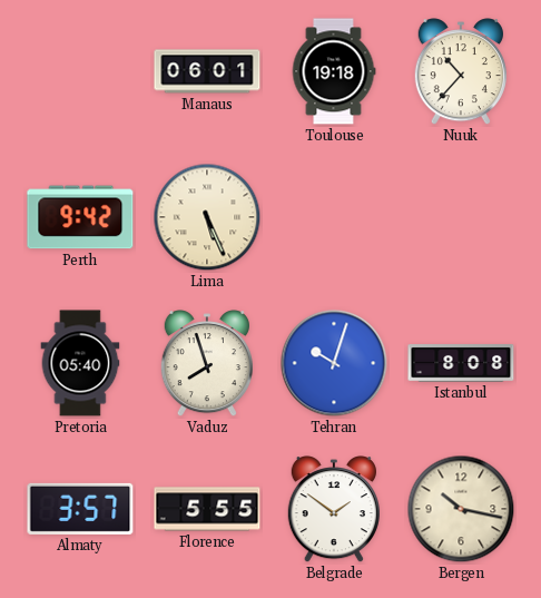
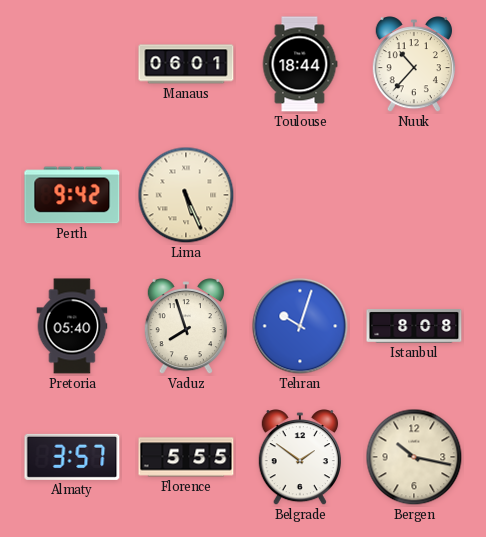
Toulouse: 19:18 -> 18:44
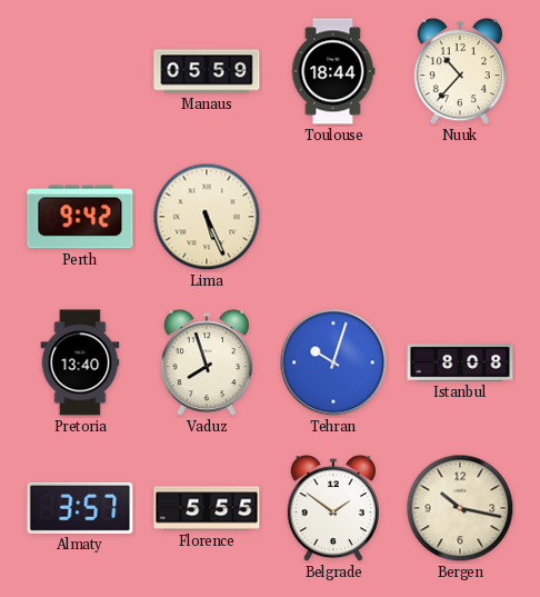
Manaus: 06:01 -> 05:59
Pretoria: 05:40 -> 13:40
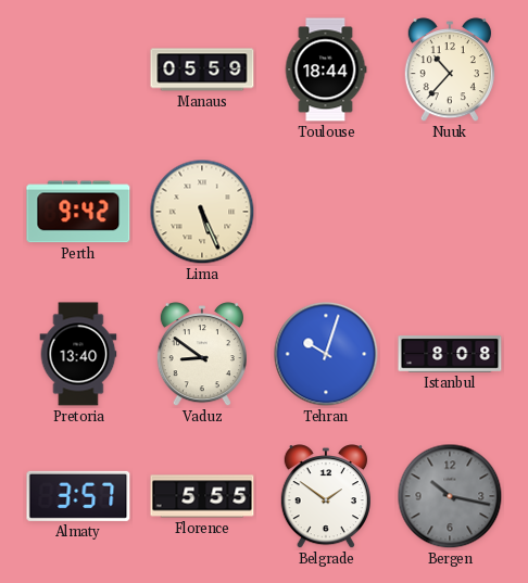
Vaduz: 7:57 -> 8:51
Bergen dial: cream -> grey
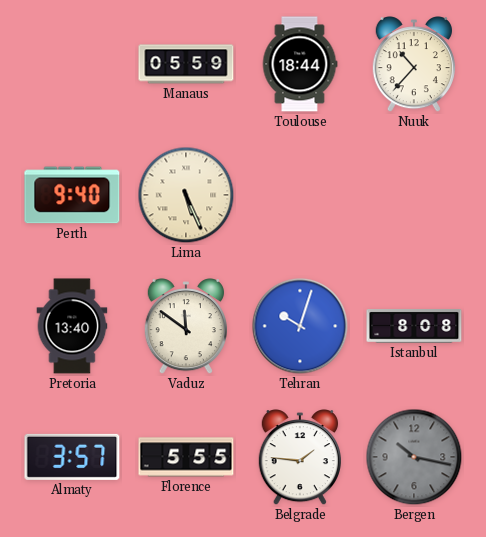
Perth: 9:42 -> 9:40
Vaduz: 8:51 -> 11:51
Belgrade: 1:51 -> 1:46
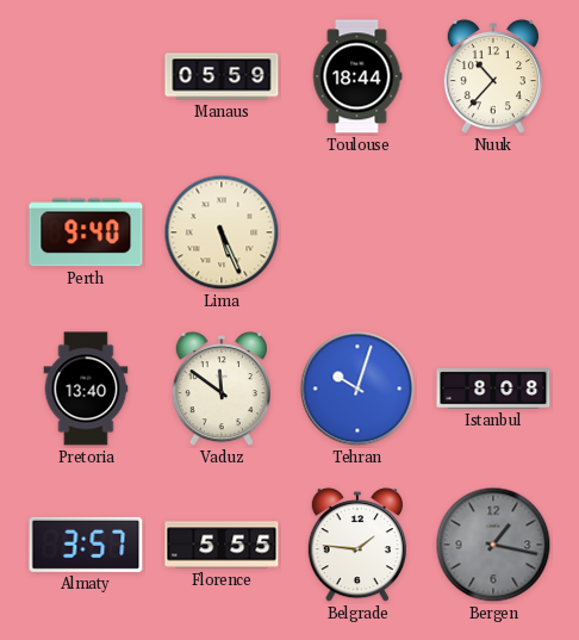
Bergen: 10:17 -> 1:17
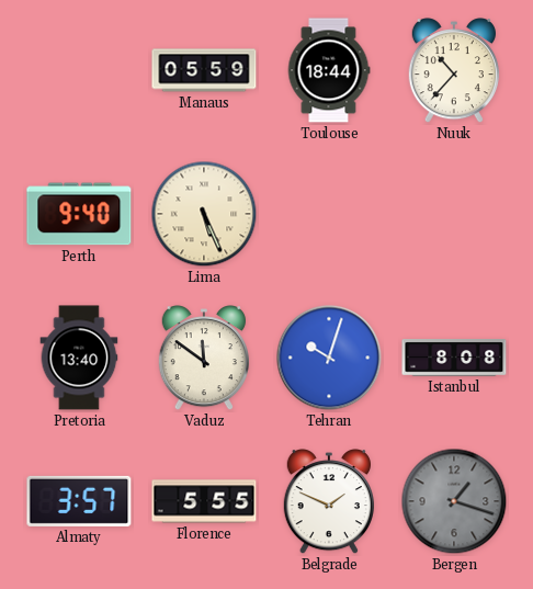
Belgrade: 1:46 -> 1:49
Bergen: 1:17 -> 1:18
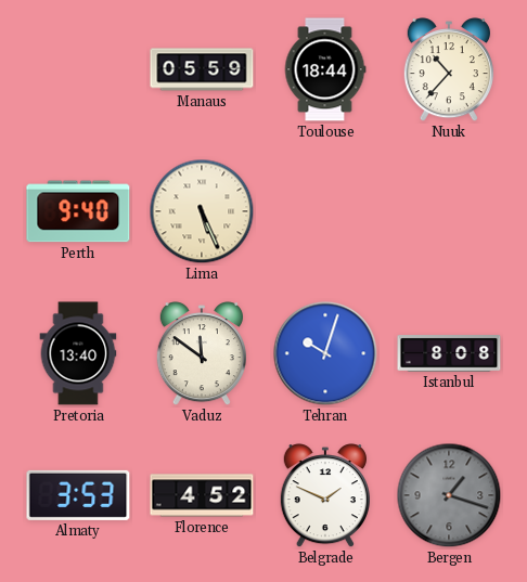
Almaty: 3:57 -> 3:53
Florence: 5:55 -> 4:52
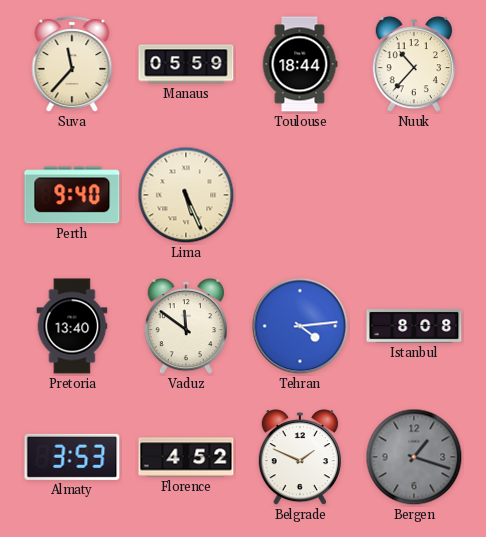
Suva: none -> 11:37
Tehran: 10:03 -> 4:14
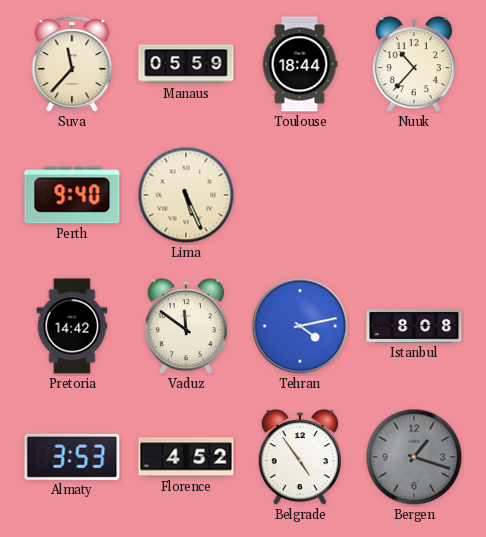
Pretoria: 13:40 -> 14:42
Tehran: 4:14 -> 4:13
Belgrade: 1:49 -> 4:54
